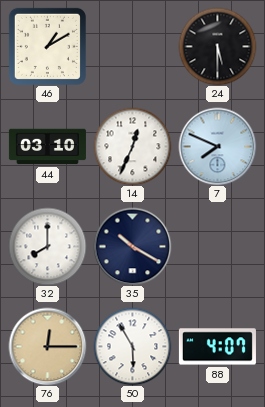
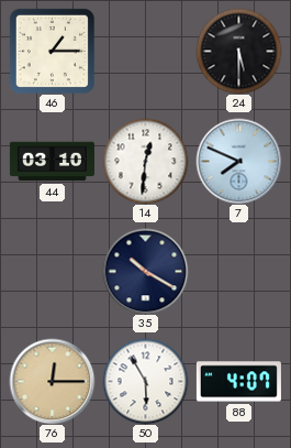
46: 1:10 -> 1:15
14: 12:34 -> 12:31
32: 8:00 -> none
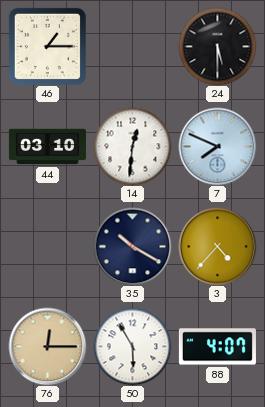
3: none -> 4:37
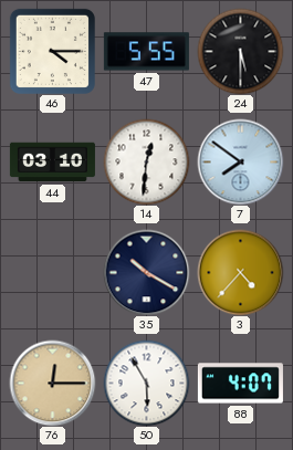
46: 1:15 -> 4:15
47: none -> 5:55
7: 7:49 -> 7:51
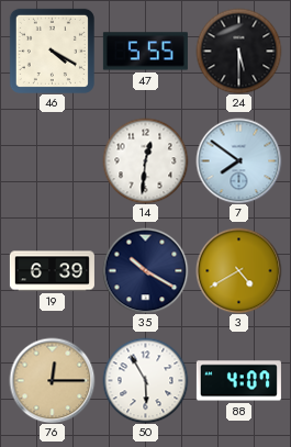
46: 4:15 -> 4:20
44: 03:10 -> none
19: none -> 6:39
3: 4:37 -> 4:40
